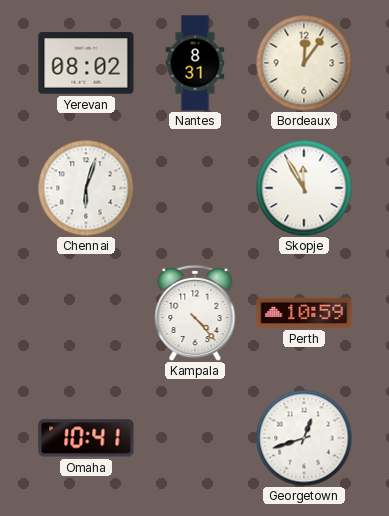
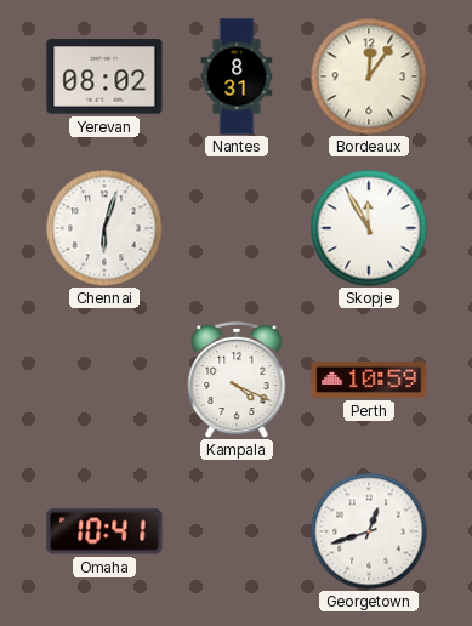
Kampala: 4:23 -> 4:19
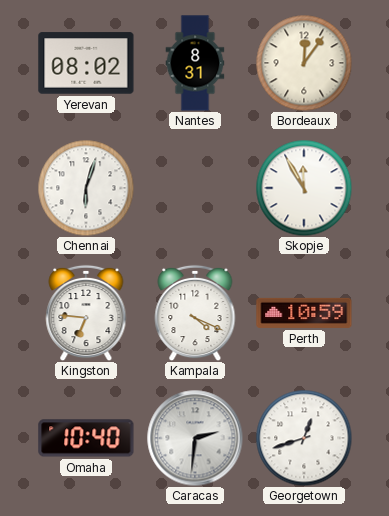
Kingston: none -> 6:46
Omaha: 10:41 -> 10:40
Caracas: none -> 2:31
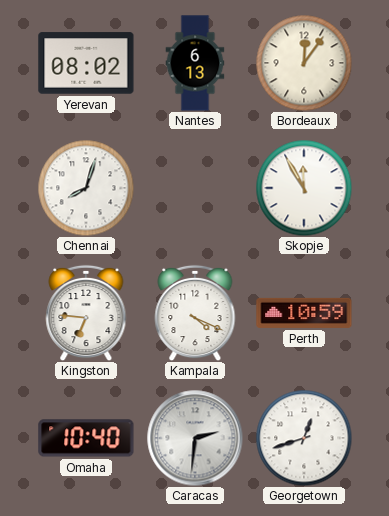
Nantes: 8:31 -> 6:13
Chennai: 6:03 -> 8:03
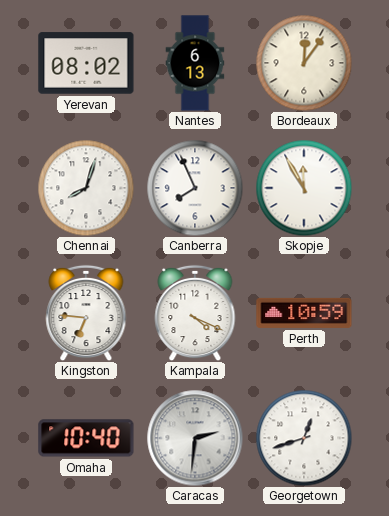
Canberra: none -> 7:56
